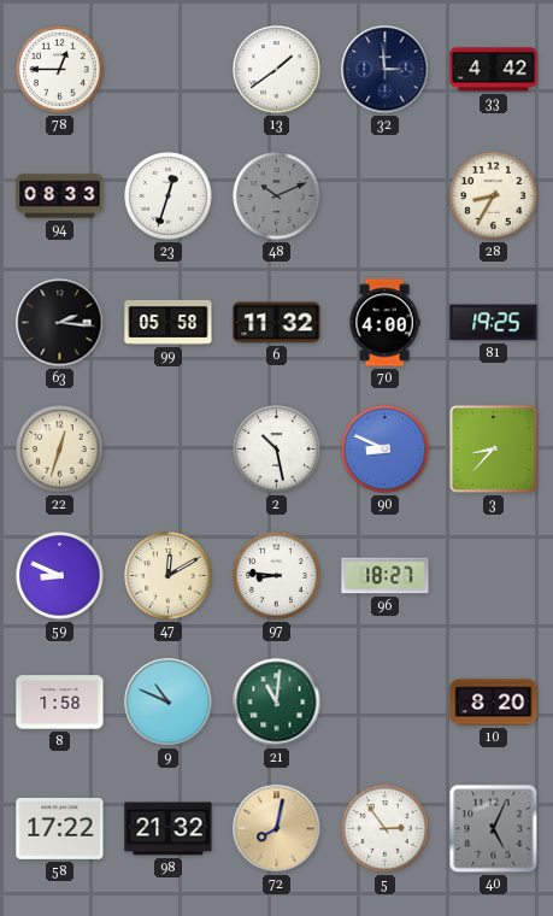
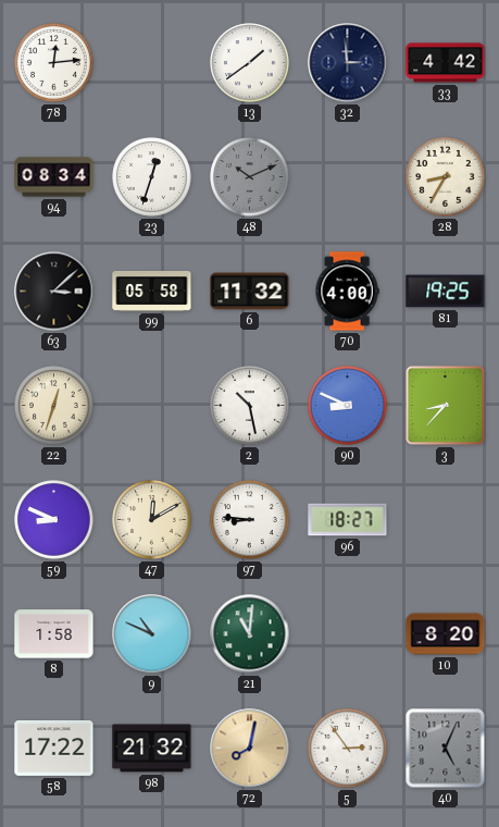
78: 12:45 -> 12:14
94: 08:33 -> 08:34
63: 2:16 -> 3:08
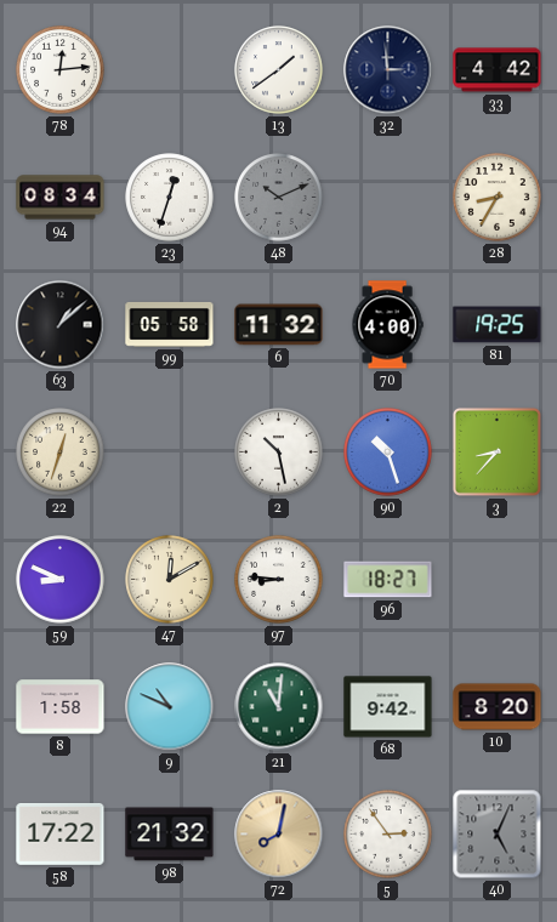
63: 3:08 -> 1:08
90: 8:49 -> 10:27
68: none -> 9:42
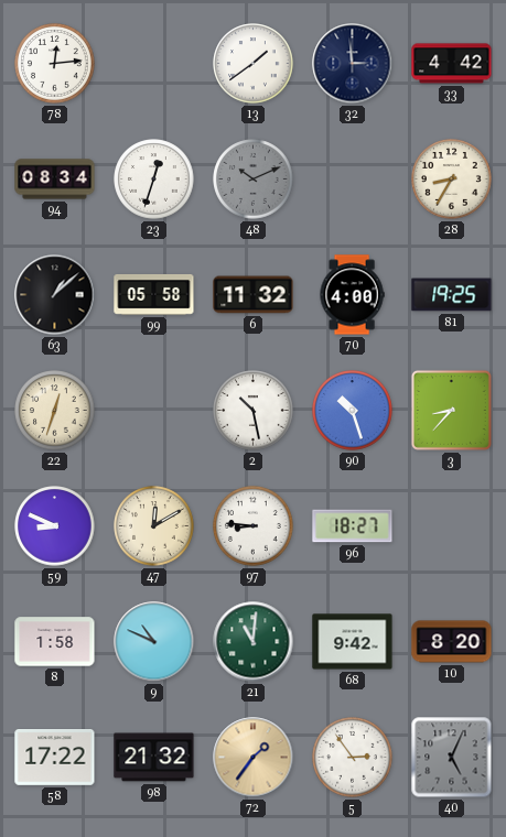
72: 8:02 -> 1:36
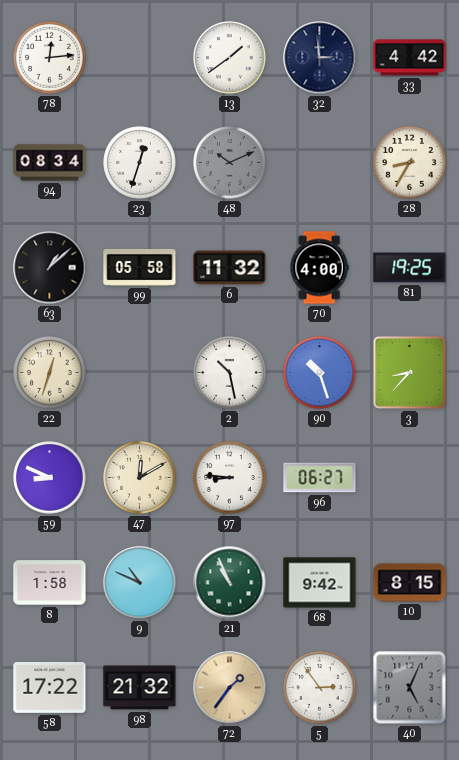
96: 18:27 -> 06:27
21: 11:01 -> 10:56
10: 8:20 -> 8:15
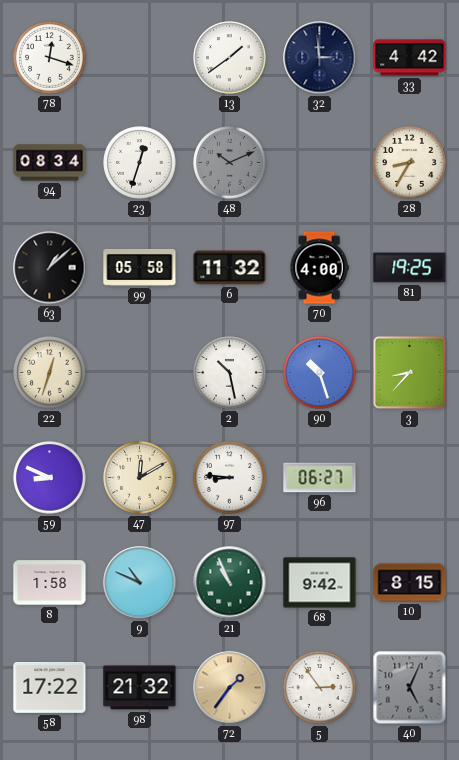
78: 12:14 -> 12:18
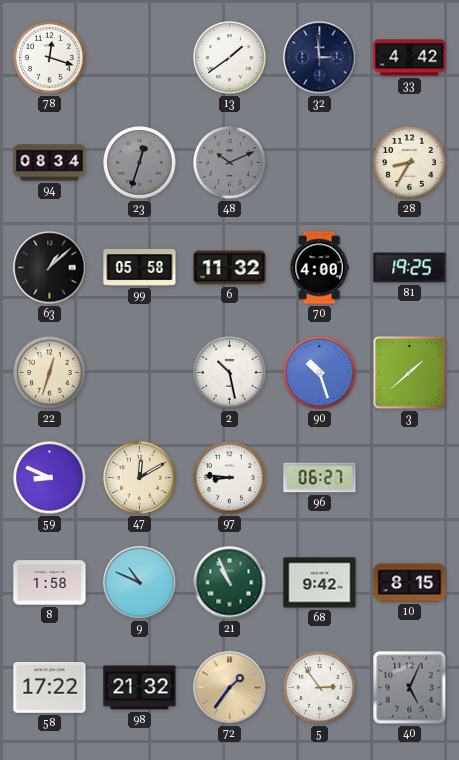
23 dial: white -> grey
3: 8:37 -> 1:38
